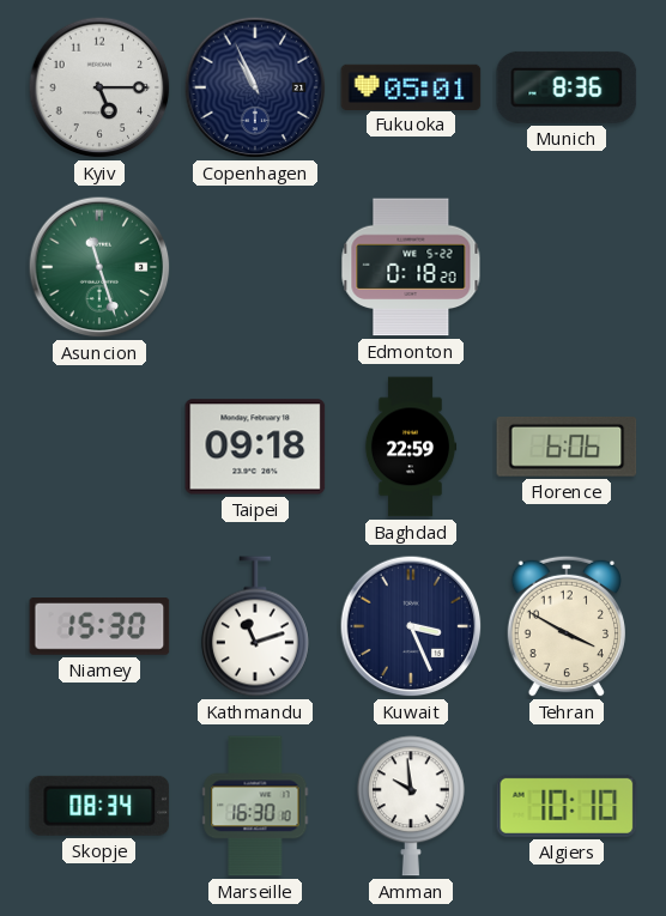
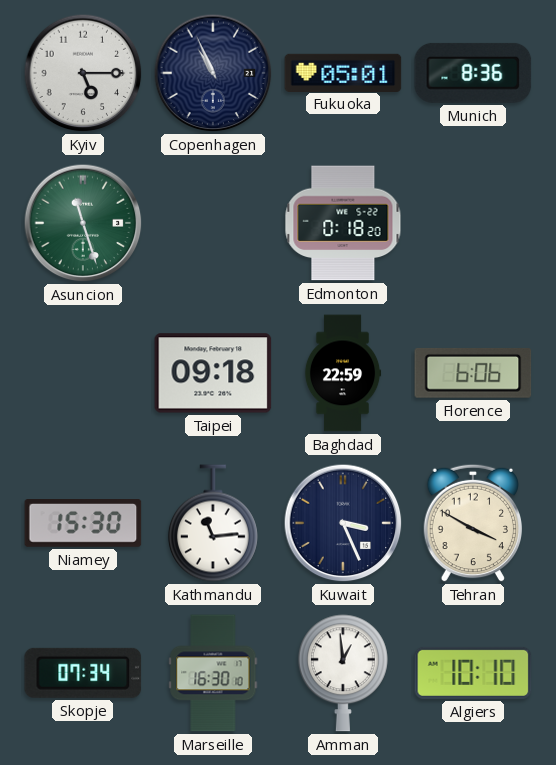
Kathmandu: 11:12 -> 11:14
Skopje: 08:34 -> 07:34
Amman: 9:59 -> 12:59
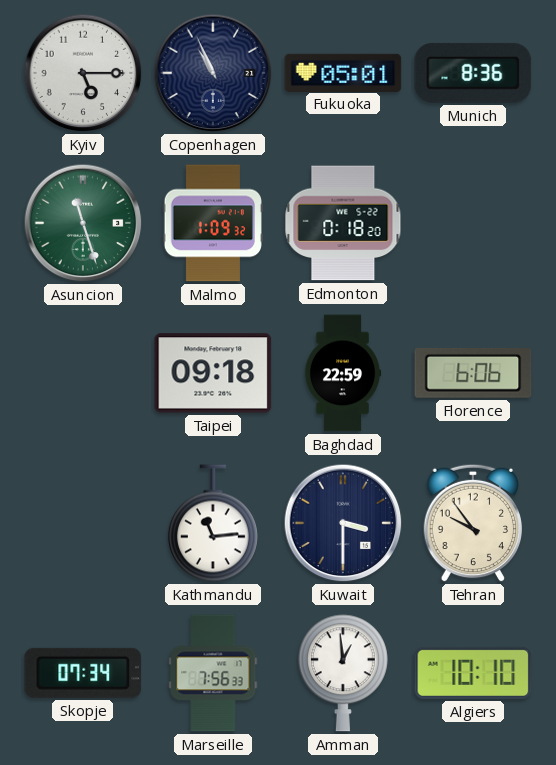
Malmo: none -> 1:09
Niamey: 15:30 -> none
Kuwait: 3:26 -> 3:30
Tehran: 3:50 -> 9:54
Marseille: 16:30 -> 7:56
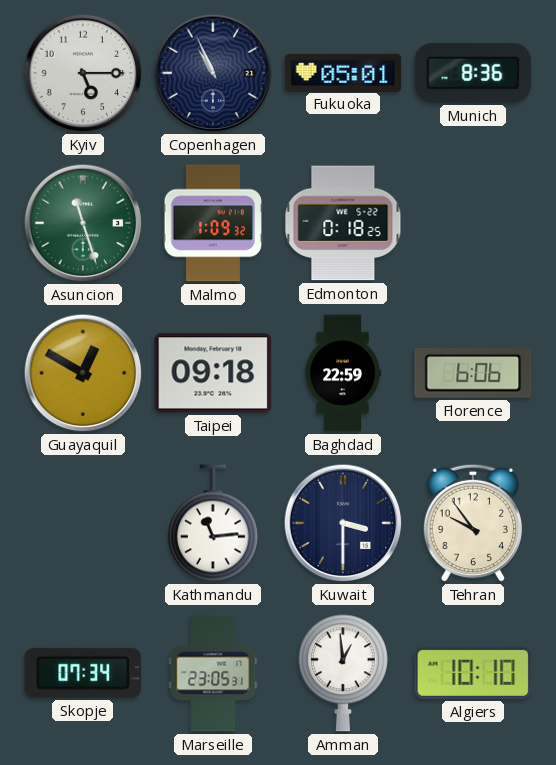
Edmonton: 0:18:20 -> 0:18:25
Guayaquil: none -> 12:50
Marseille: 7:56 -> 23:05
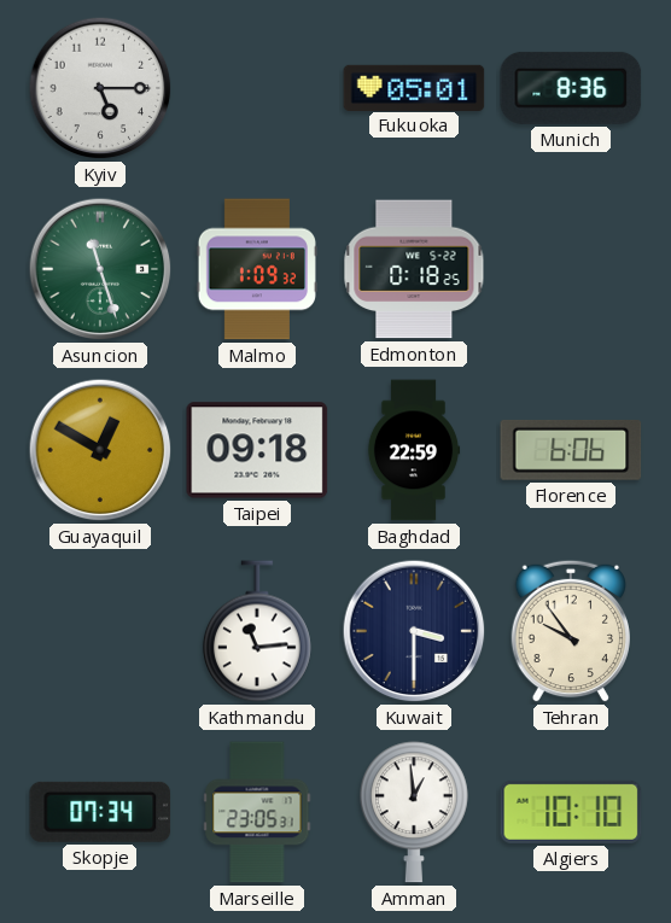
Copenhagen: 10:56 -> none
